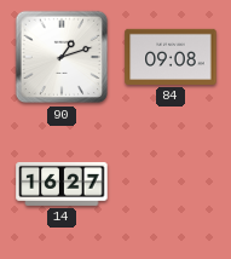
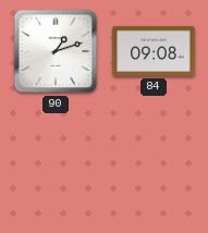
14: 16:27 -> none
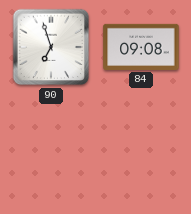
90: 1:12 -> 6:57
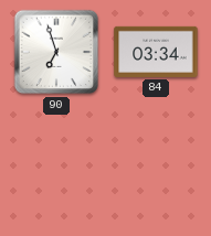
84: 09:08 -> 03:34
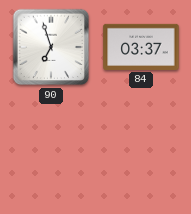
84: 03:34 -> 03:37
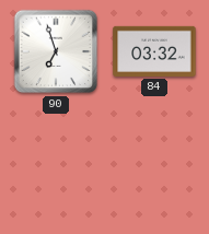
84: 03:37 -> 03:32
